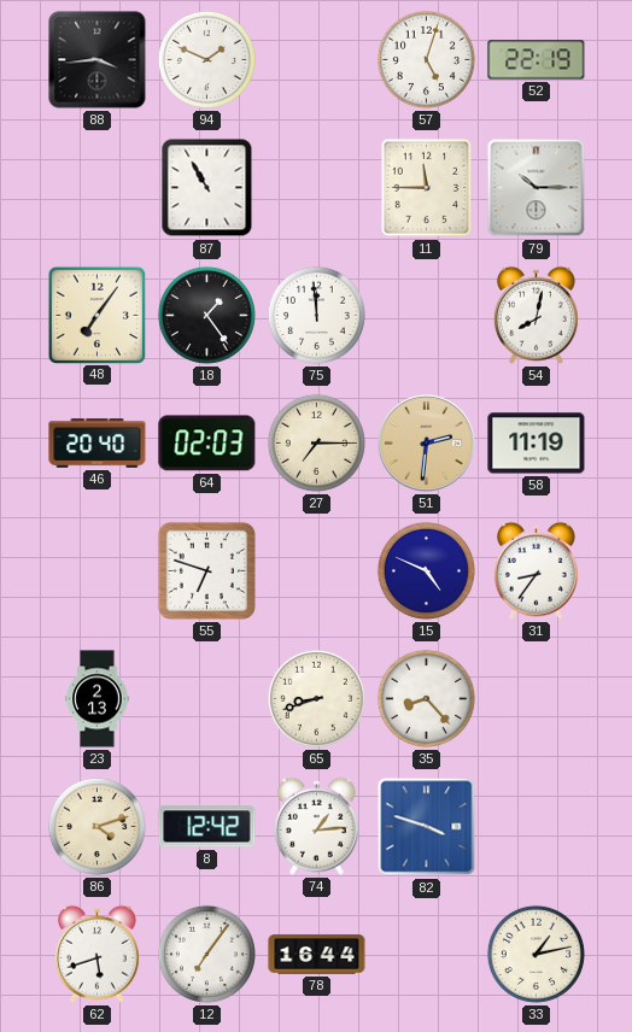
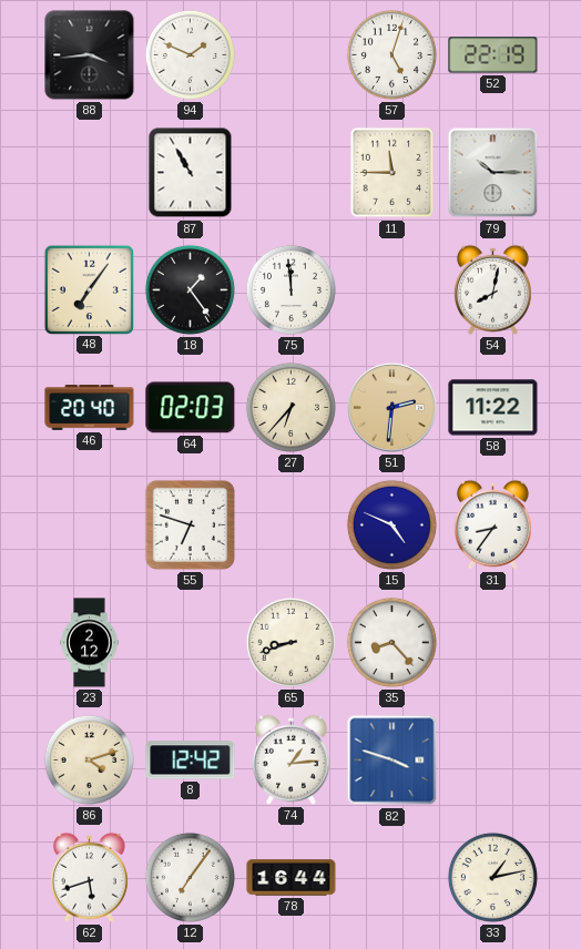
27: 7:15 -> 6:37
58: 11:19 -> 11:22
23: 2:13 -> 2:12
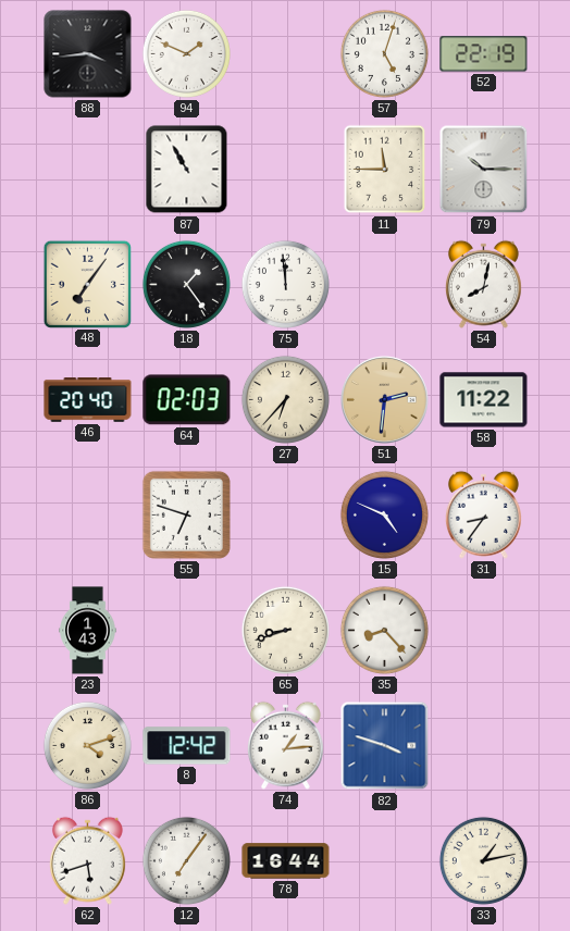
23: 2:12 -> 1:43
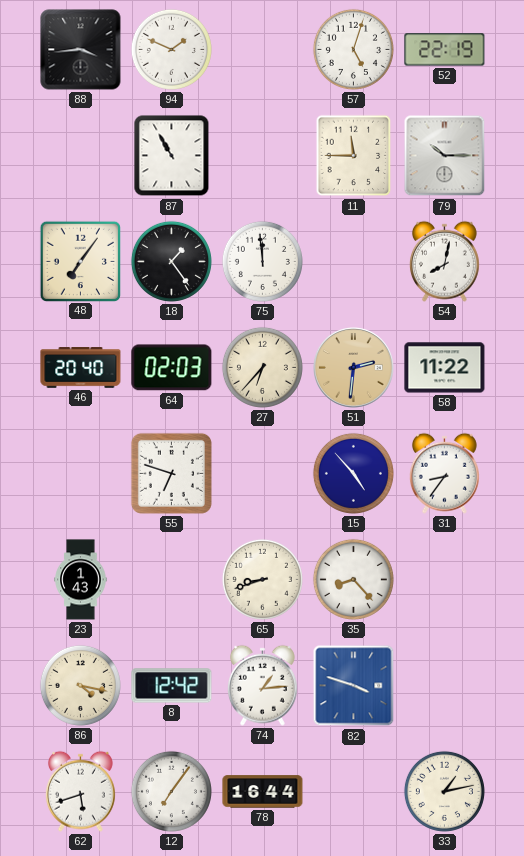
15: 4:49 -> 4:53
86: 4:12 -> 4:17
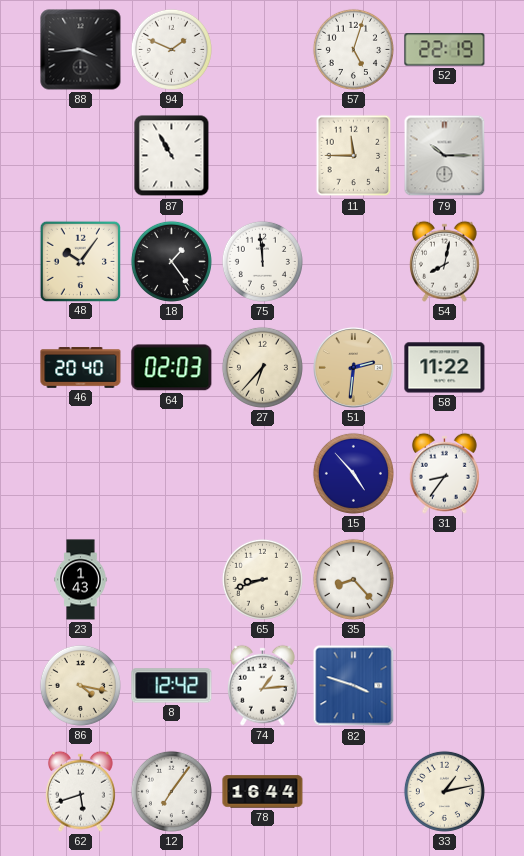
48: 7:06 -> 10:06
55: 6:48 -> none
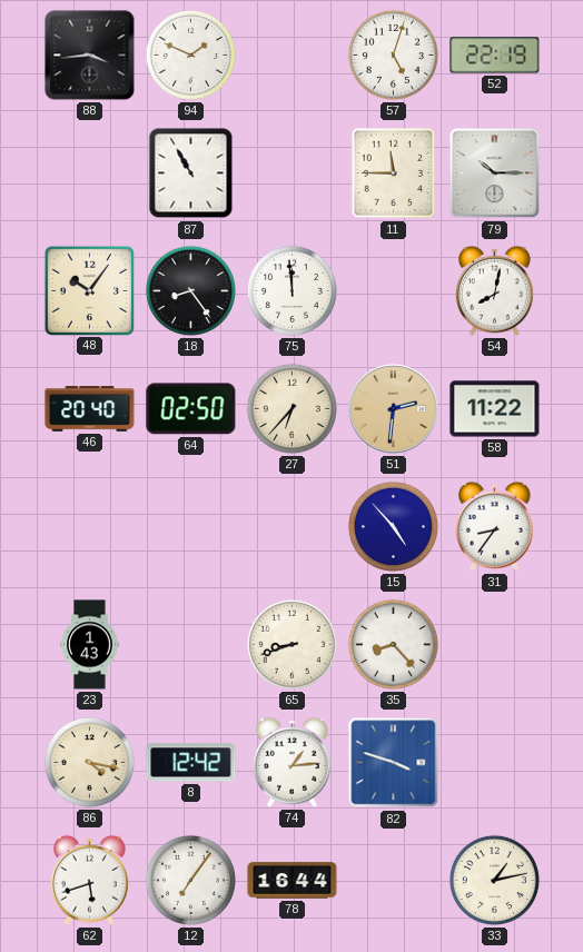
18: 1:24 -> 8:24
64: 02:03 -> 02:50
